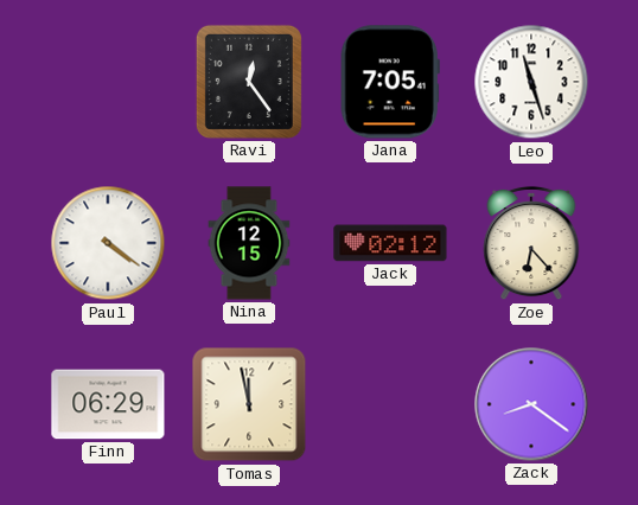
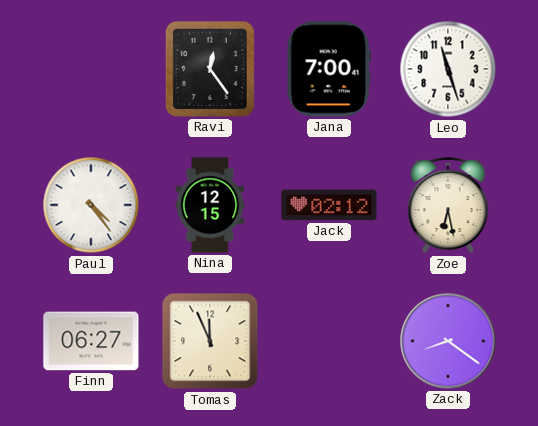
Jana: 7:05 -> 7:00
Paul: 4:21 -> 4:24
Zoe: 6:23 -> 6:28
Finn: 06:29 -> 06:27
Tomas: 11:58 -> 11:56
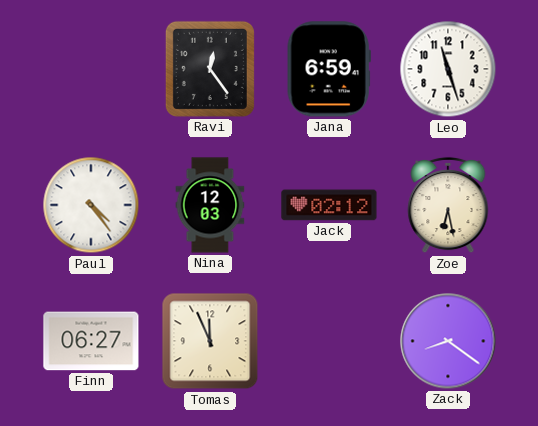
Jana: 7:00 -> 6:59
Nina: 12:15 -> 12:03
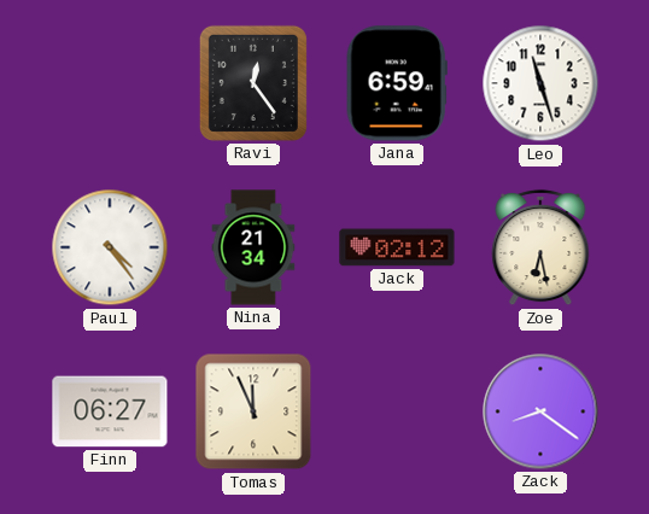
Nina: 12:03 -> 21:34
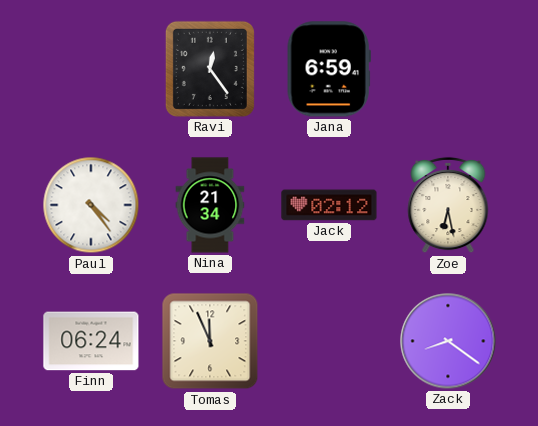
Leo: 11:27 -> none
Finn: 06:27 -> 06:24
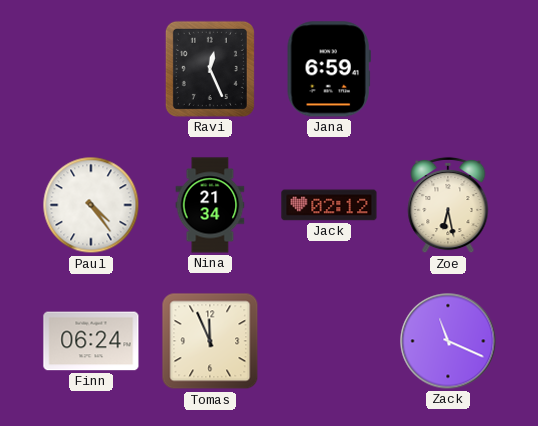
Ravi: 12:24 -> 12:26
Zack: 8:21 -> 11:19
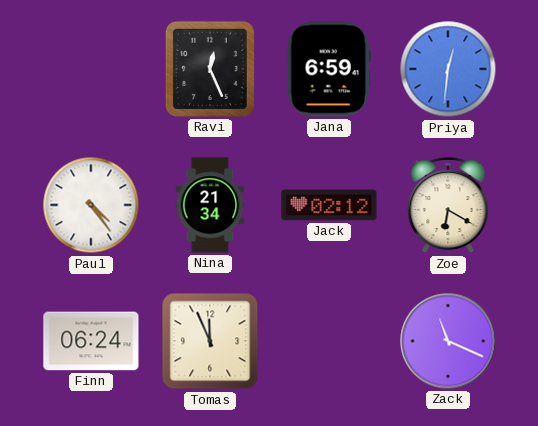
Priya: none -> 12:31
Zoe: 6:28 -> 6:20
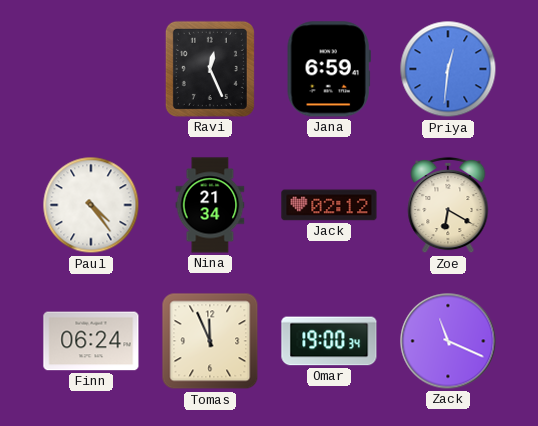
Omar: none -> 19:00
